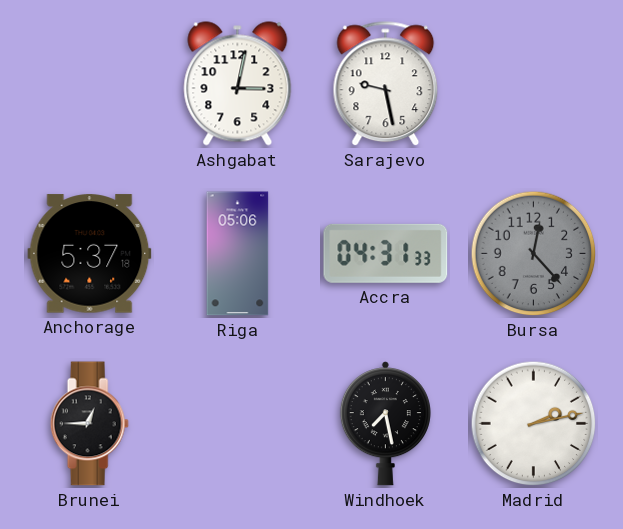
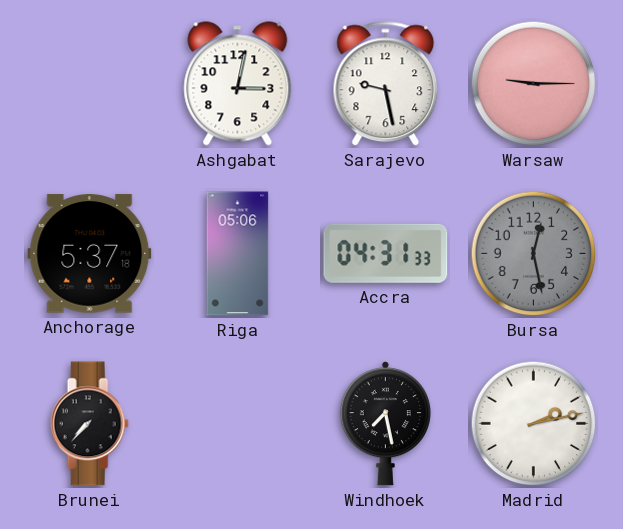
Warsaw: none -> 9:15
Bursa: 12:23 -> 12:28
Brunei: 12:45 -> 7:37
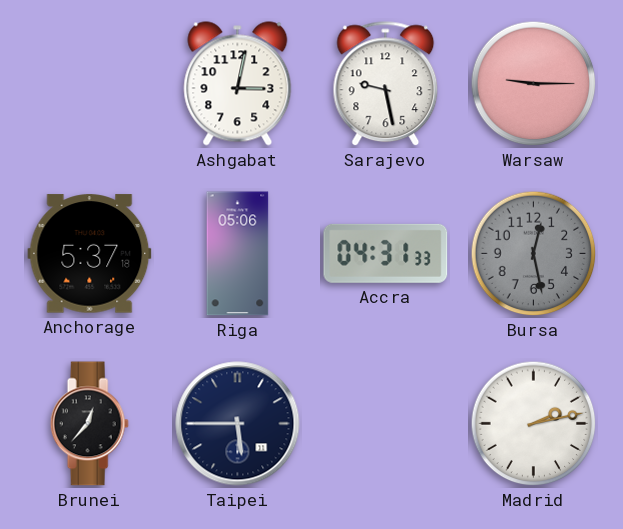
Brunei: 7:37 -> 12:37
Taipei: none -> 5:45
Windhoek: 7:28 -> none
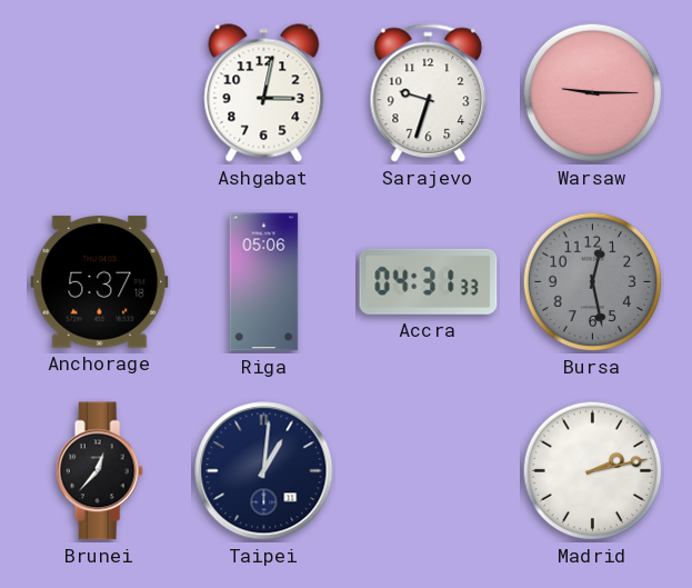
Sarajevo: 9:28 -> 9:33
Taipei: 5:45 -> 1:01
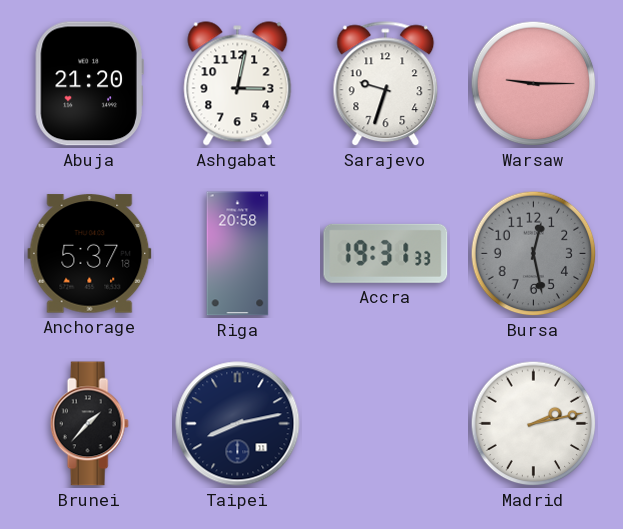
Abuja: none -> 21:20
Riga: 05:06 -> 20:58
Accra: 04:31 -> 19:31
Brunei: 12:37 -> 1:37
Taipei: 1:01 -> 8:13
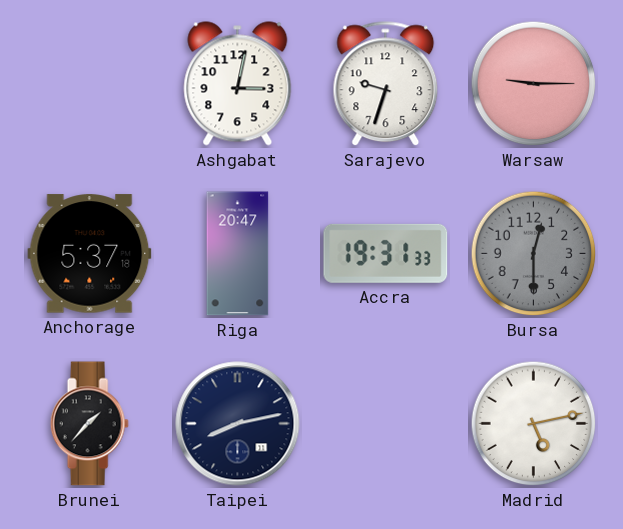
Abuja: 21:20 -> none
Riga: 20:58 -> 20:47
Bursa: 12:28 -> 12:30
Madrid: 2:13 -> 5:13
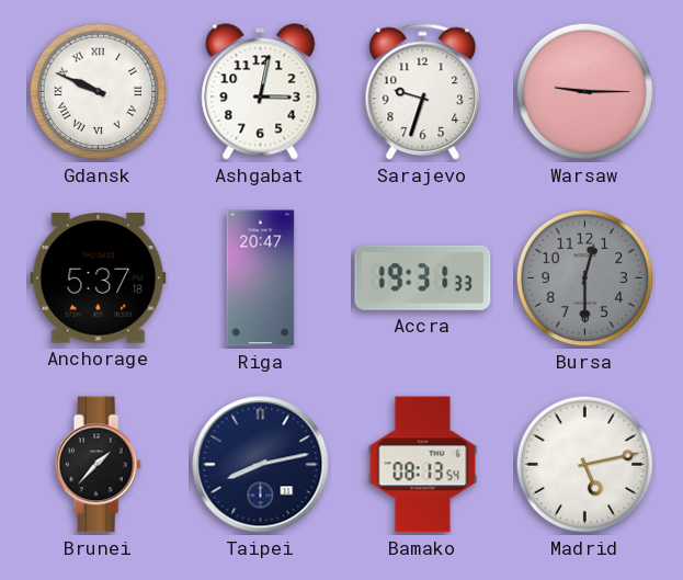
Gdansk: none -> 9:49
Bamako: none -> 08:13
